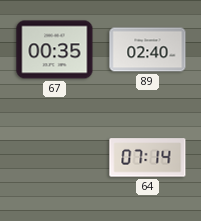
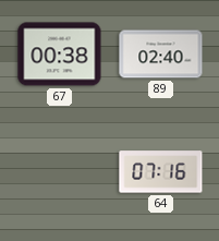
67: 00:35 -> 00:38
64: 07:14 -> 07:16
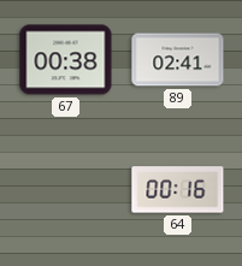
89: 02:40 -> 02:41
64: 07:16 -> 00:16
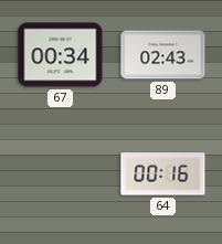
67: 00:38 -> 00:34
89: 02:41 -> 02:43
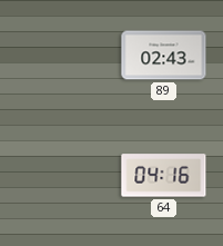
67: 00:34 -> none
64: 00:16 -> 04:16
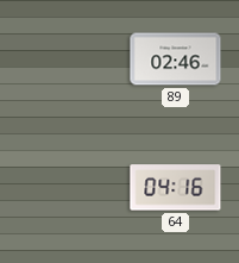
89: 02:43 -> 02:46
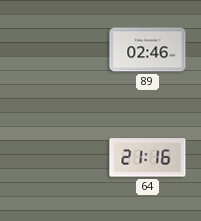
64: 04:16 -> 21:16
